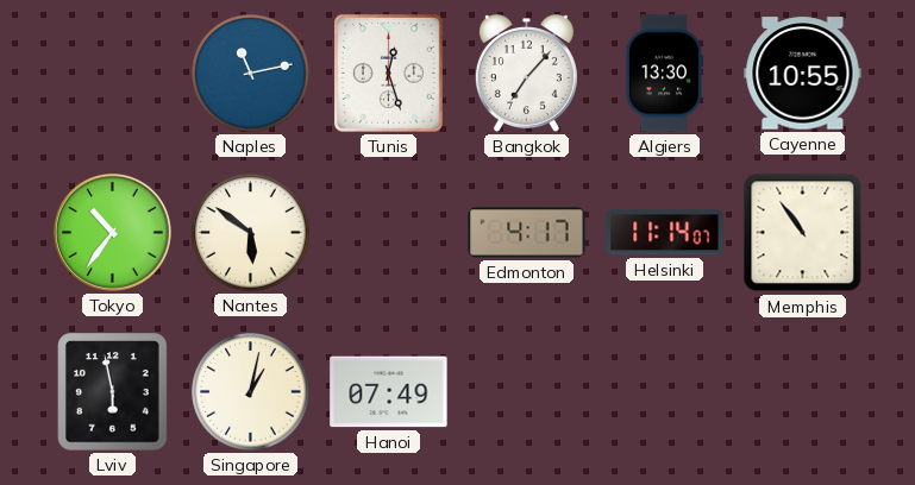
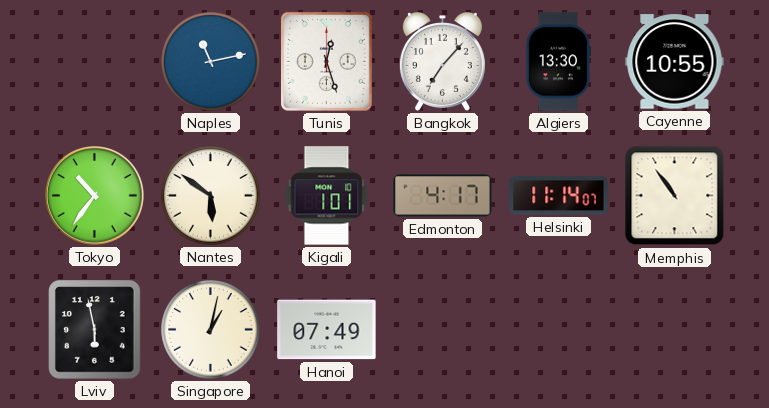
Kigali: none -> 1:01
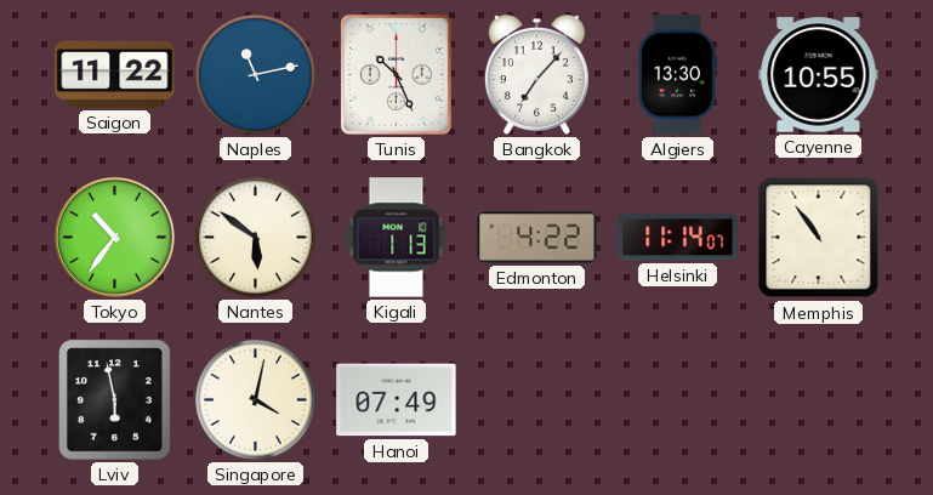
Saigon: none -> 11:22
Tunis: 12:27 -> 10:26
Kigali: 1:01 -> 1:13
Edmonton: 4:17 -> 4:22
Singapore: 1:02 -> 4:02
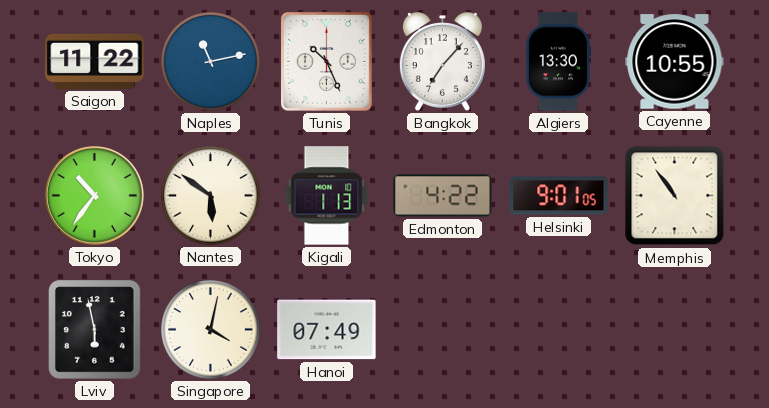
Helsinki: 11:14 -> 9:01
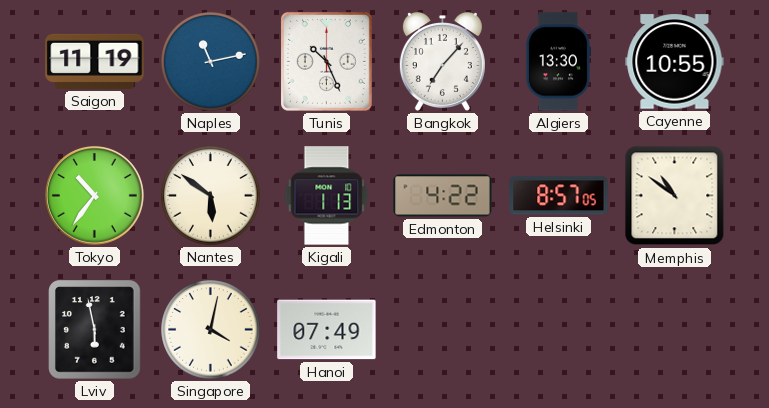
Saigon: 11:22 -> 11:19
Helsinki: 9:01 -> 8:57
Memphis: 10:54 -> 10:51
